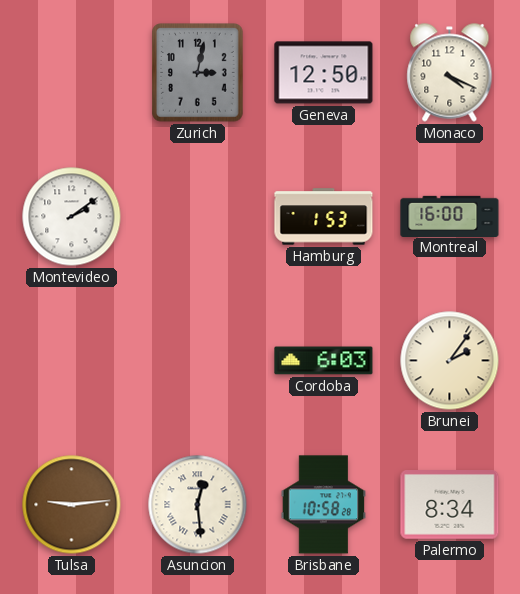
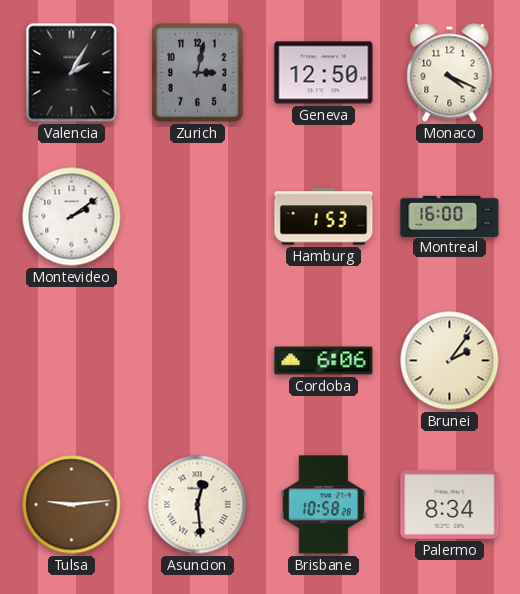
Valencia: none -> 2:05
Cordoba: 6:03 -> 6:06
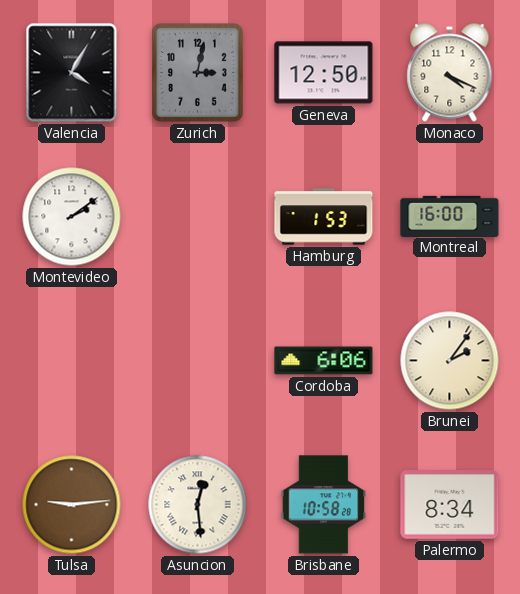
Valencia: 2:05 -> 4:05
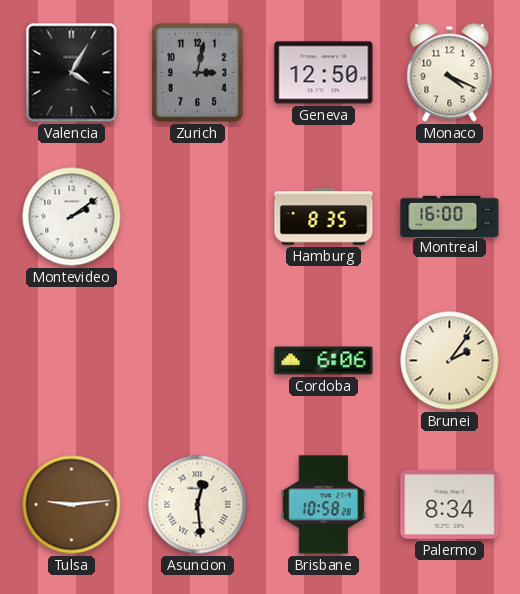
Hamburg: 1:53 -> 8:35
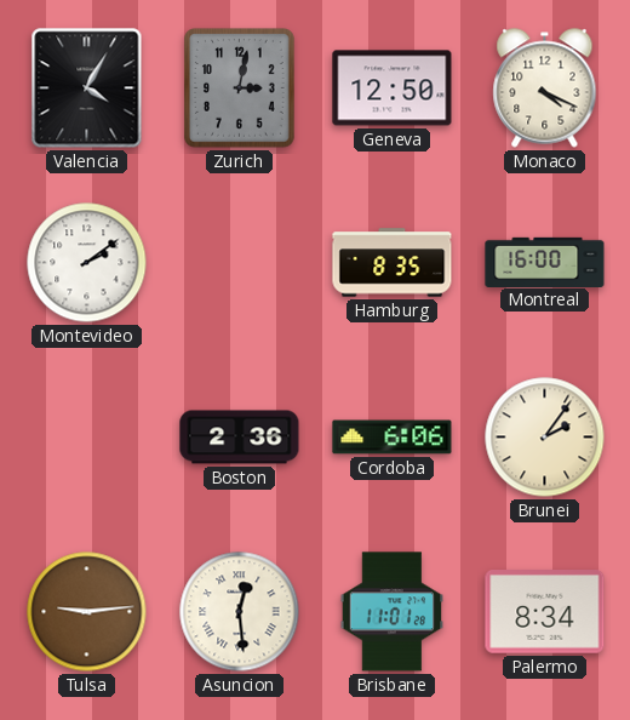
Boston: none -> 2:36
Brisbane: 10:58 -> 11:01
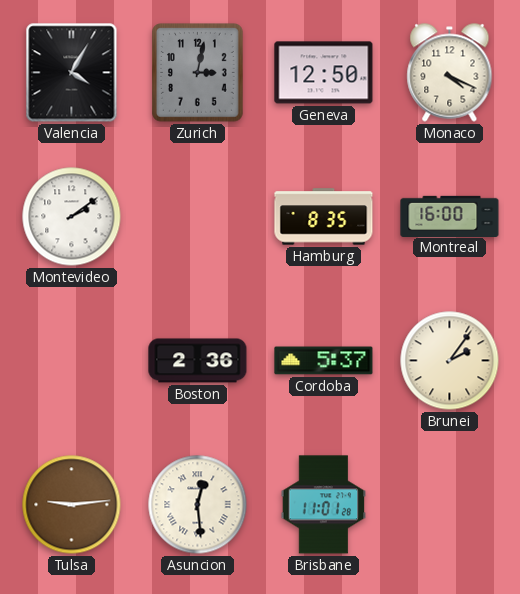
Cordoba: 6:06 -> 5:37
Palermo: 8:34 -> none
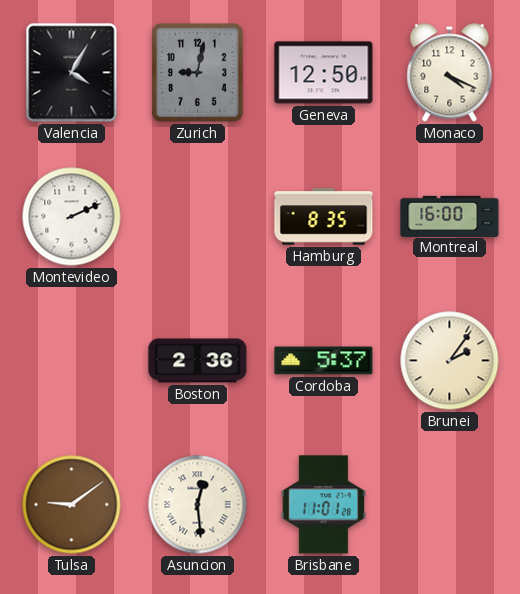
Zurich: 3:02 -> 9:02
Montevideo: 2:09 -> 2:11
Tulsa: 9:14 -> 9:09
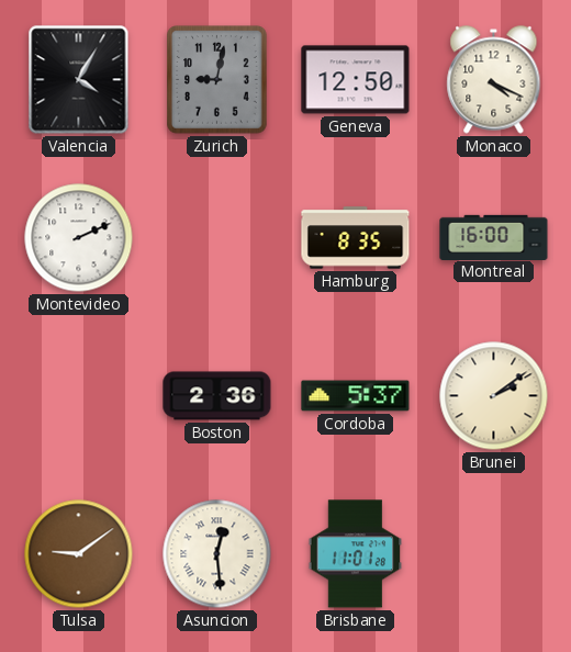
Brunei: 2:06 -> 2:09
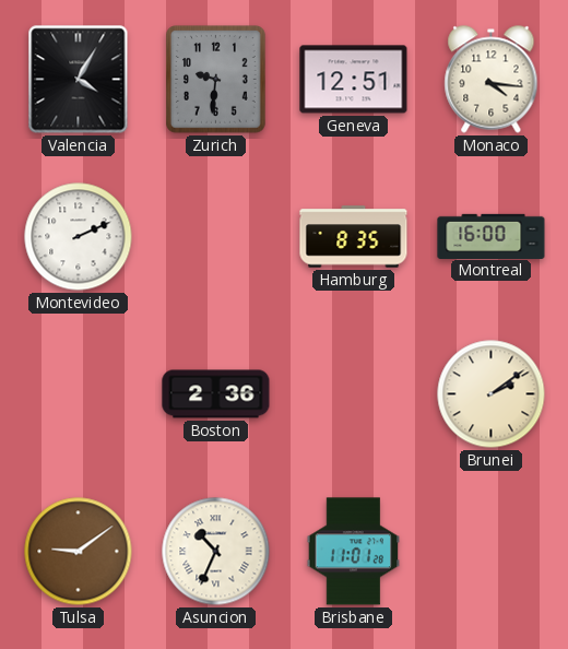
Zurich: 9:02 -> 9:31
Geneva: 12:50 -> 12:51
Monaco: 4:19 -> 4:16
Cordoba: 5:37 -> none
Asuncion: 12:29 -> 10:34
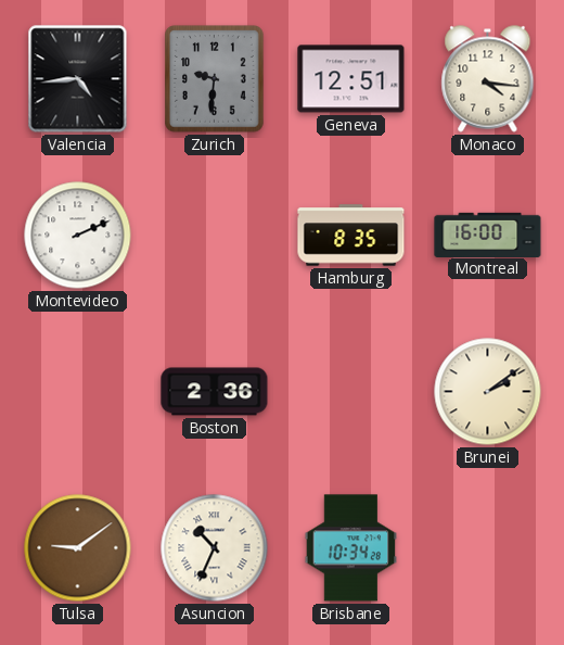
Valencia: 4:05 -> 4:44
Brisbane: 11:01 -> 10:34
